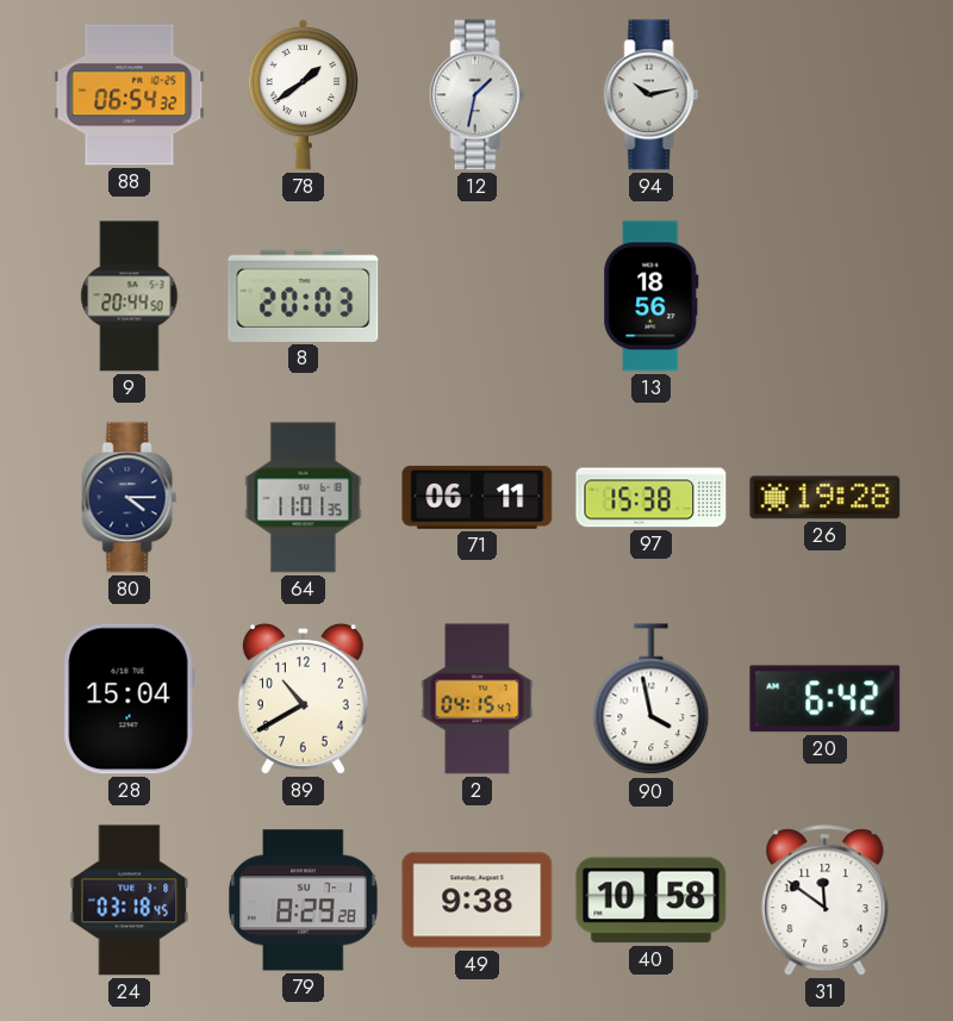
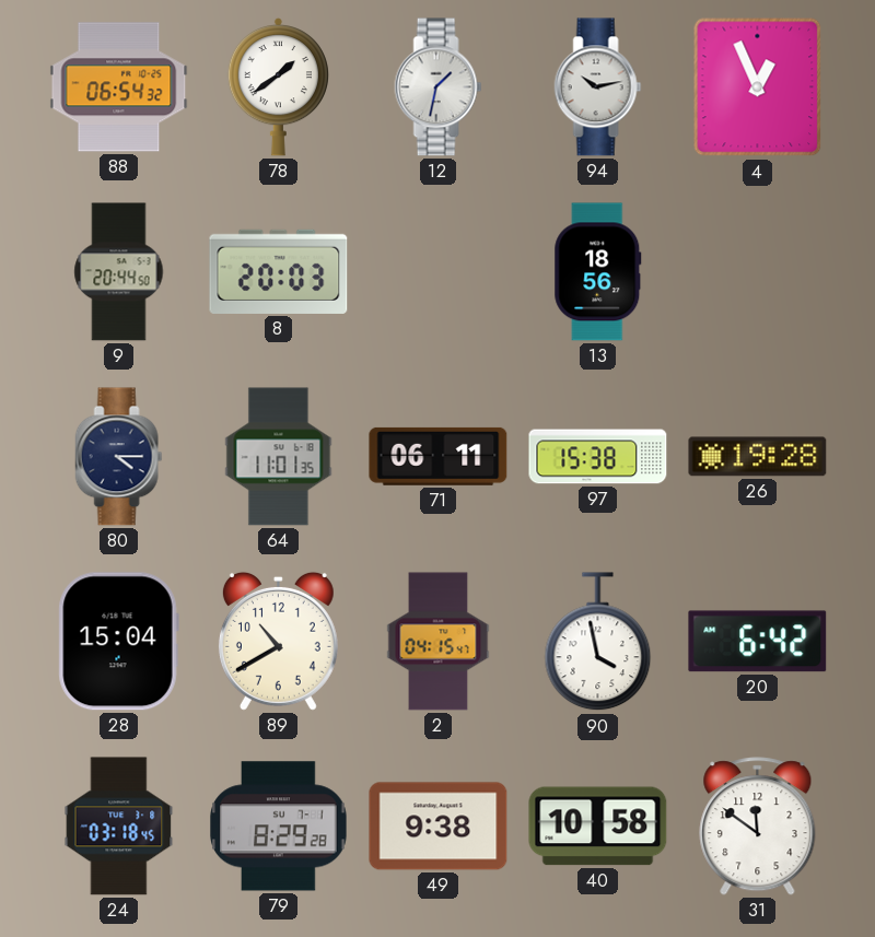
4: none -> 12:56
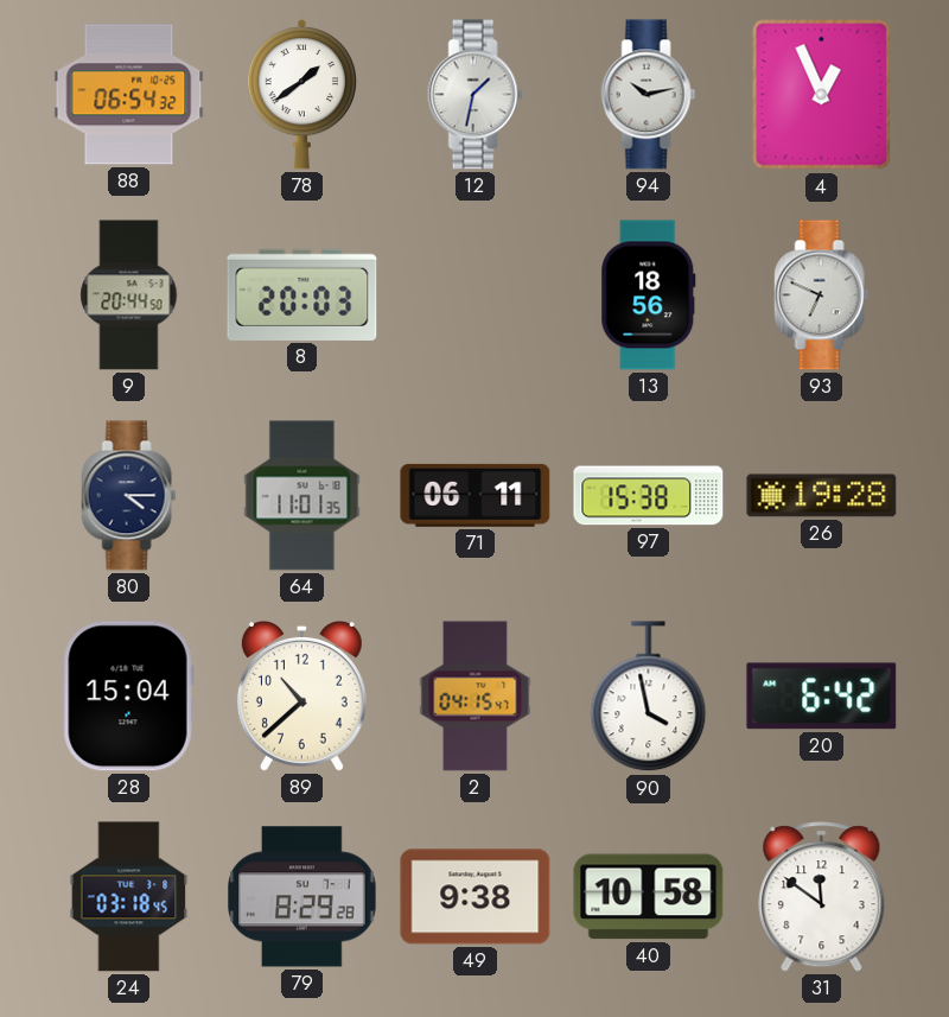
93: none -> 6:49
89: 10:40 -> 10:38
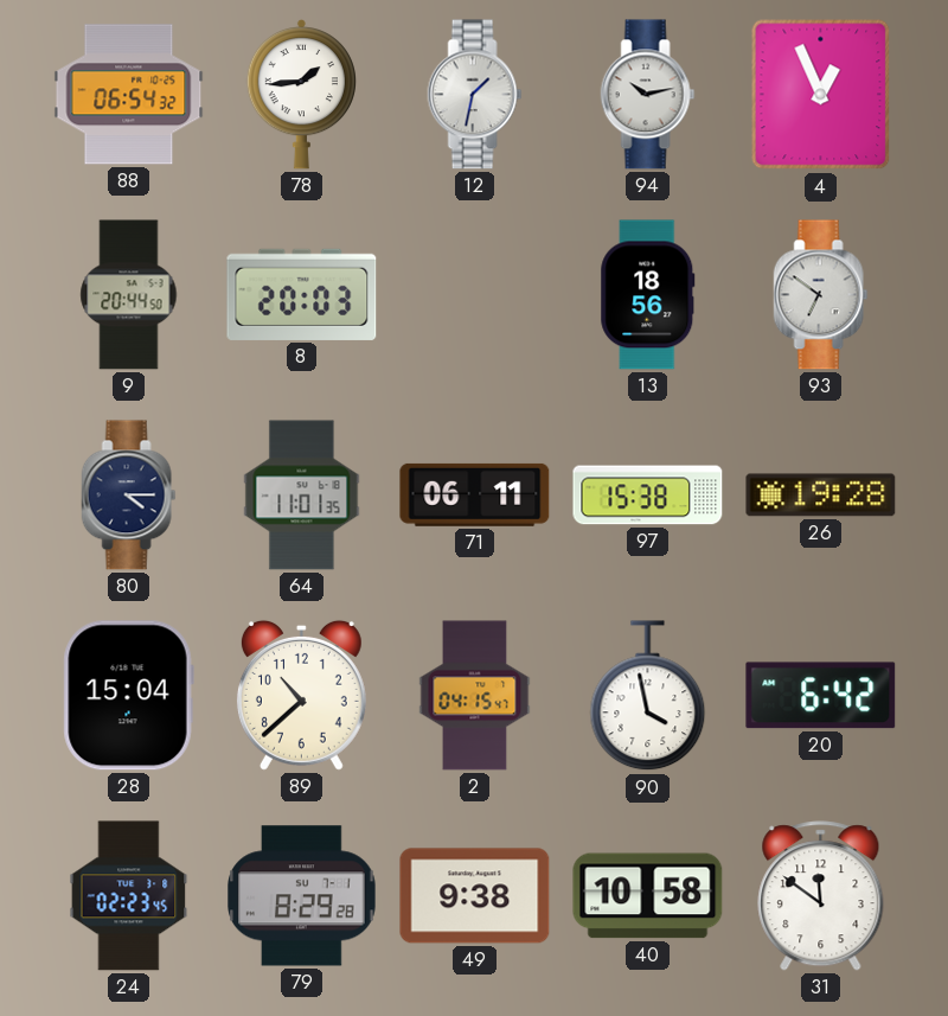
78: 1:39 -> 1:44
93: 6:49 -> 6:51
24: 03:18 -> 02:23
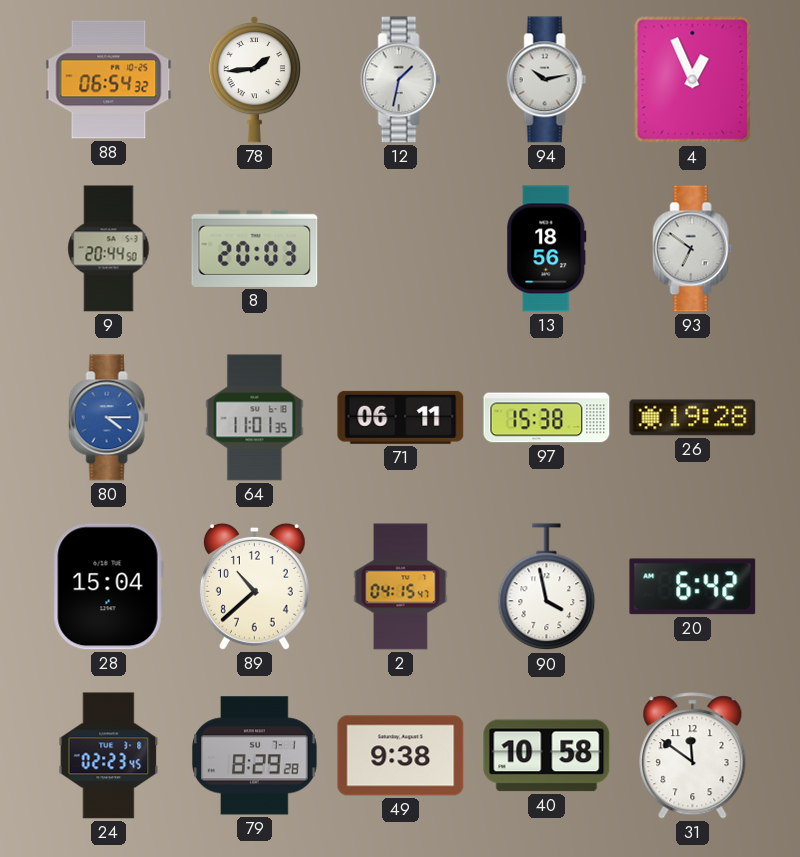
80 dial: navy -> blue
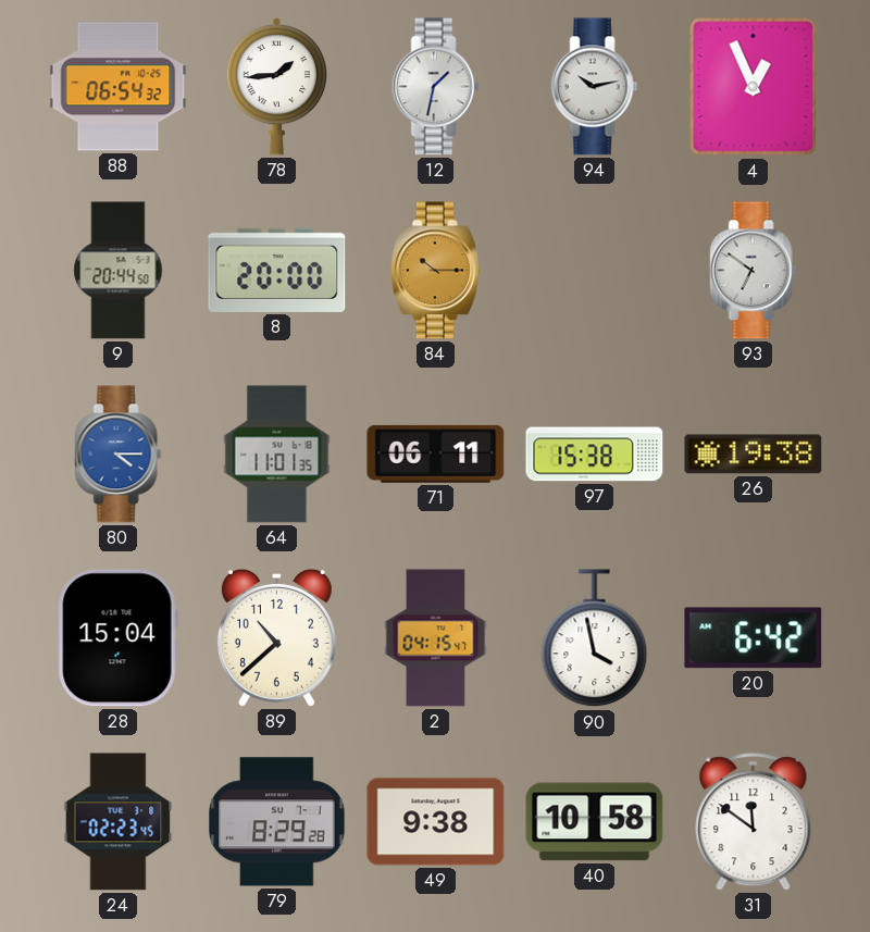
8: 20:03 -> 20:00
84: none -> 10:15
13: 18:56 -> none
26: 19:28 -> 19:38
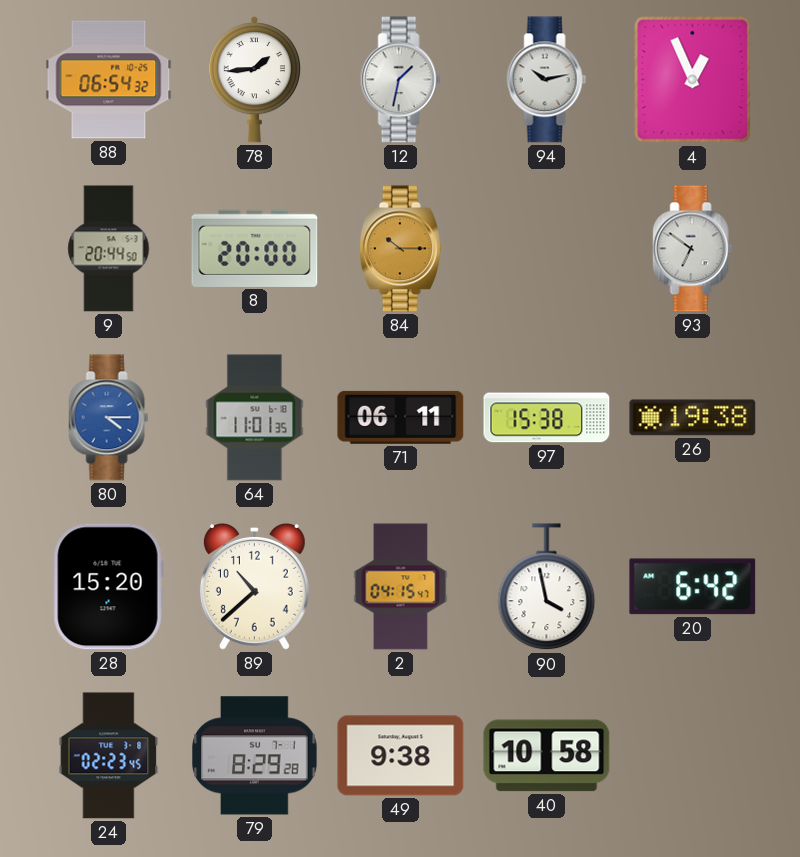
28: 15:04 -> 15:20
31: 11:51 -> none
